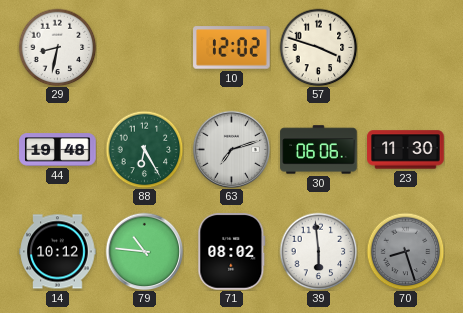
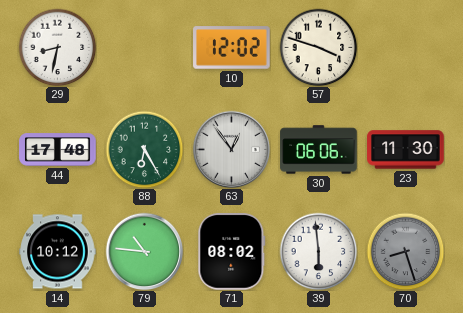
44: 19:48 -> 17:48
63: 7:12 -> 12:54
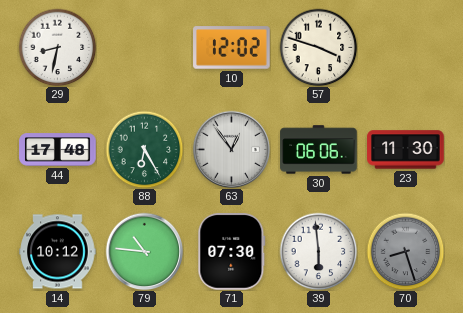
71: 08:02 -> 07:30
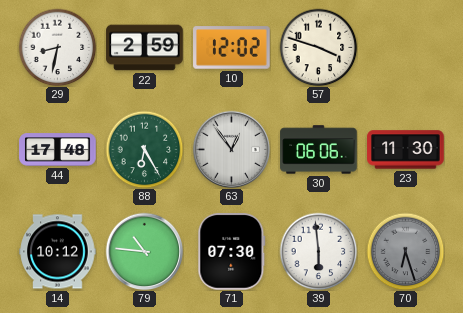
22: none -> 2:59
70: 8:27 -> 6:27
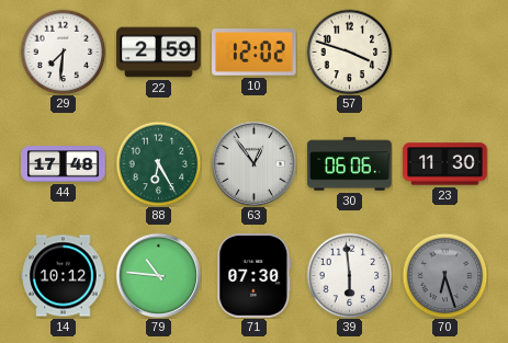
29: 8:32 -> 7:31
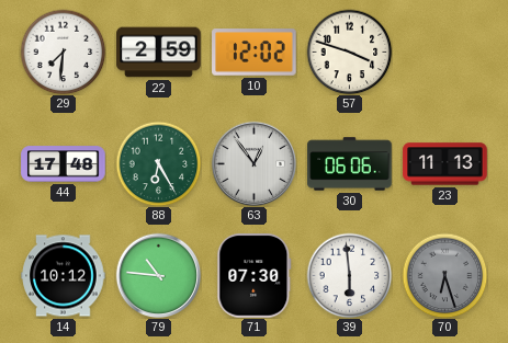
23: 11:30 -> 11:13
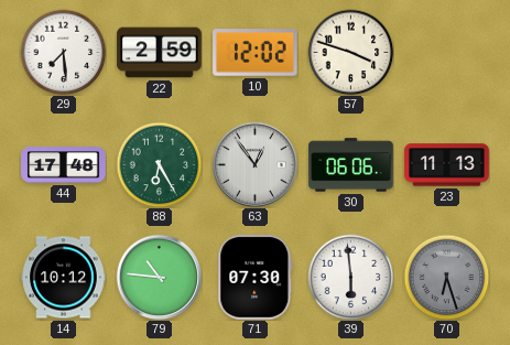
29: 7:31 -> 7:29
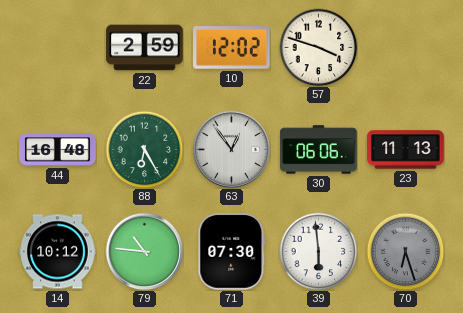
29: 7:29 -> none
44: 17:48 -> 16:48
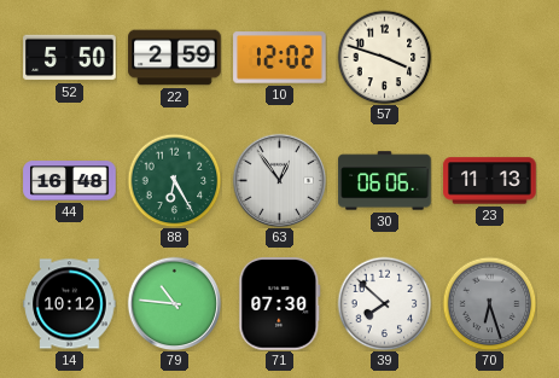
52: none -> 5:50
39: 5:59 -> 7:52
